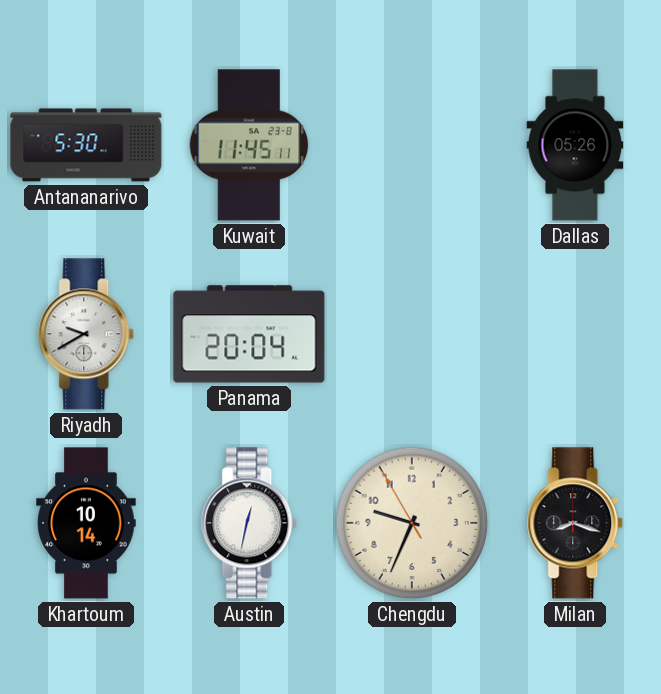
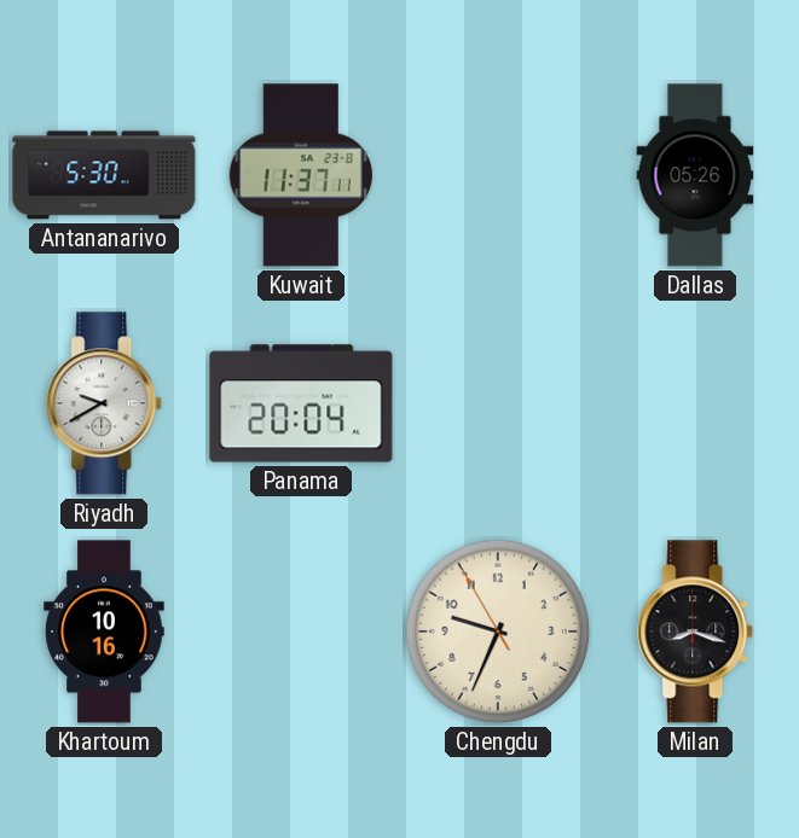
Kuwait: 11:45 -> 11:37
Khartoum: 10:14 -> 10:16
Austin: 12:32 -> none
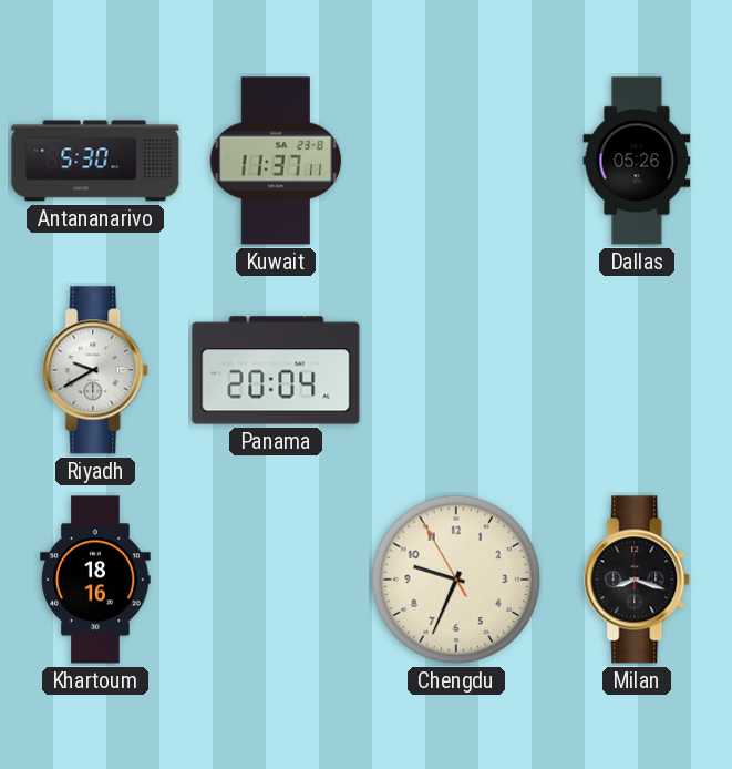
Khartoum: 10:16 -> 18:16
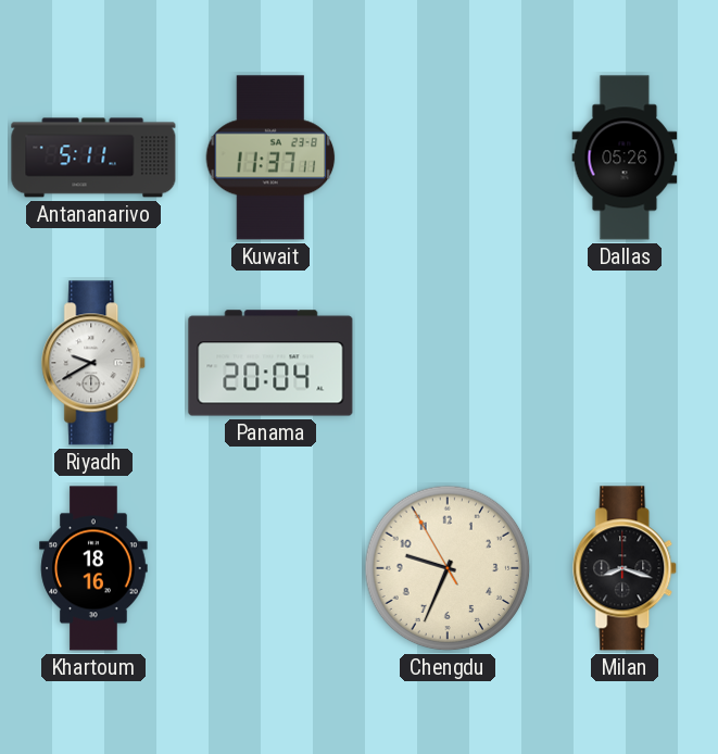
Antananarivo: 5:30 -> 5:11
